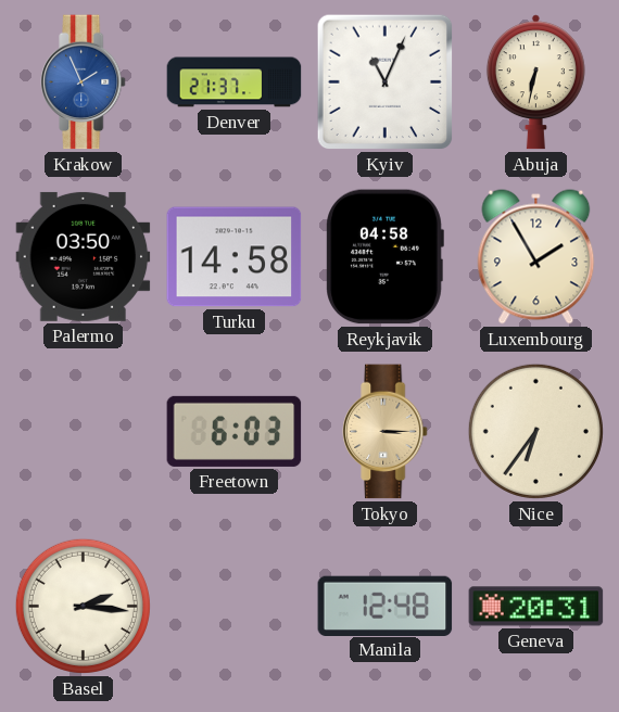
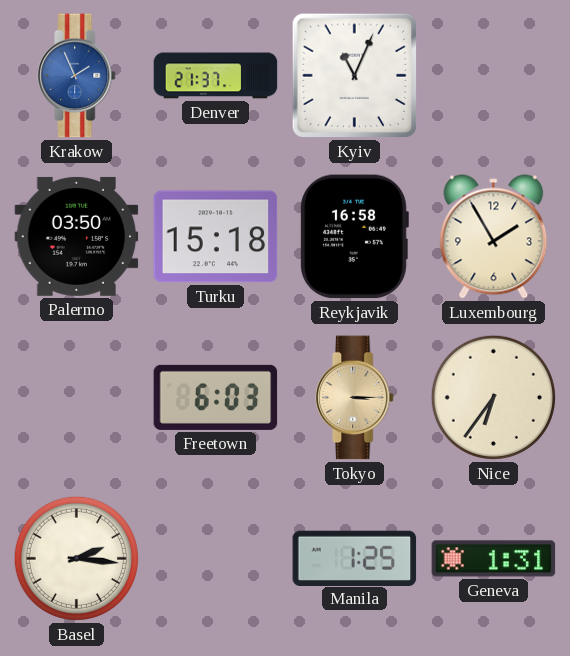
Abuja: 6:32 -> none
Turku: 14:58 -> 15:18
Reykjavik: 04:58 -> 16:58
Manila: 12:48 -> 1:25
Geneva: 20:31 -> 1:31
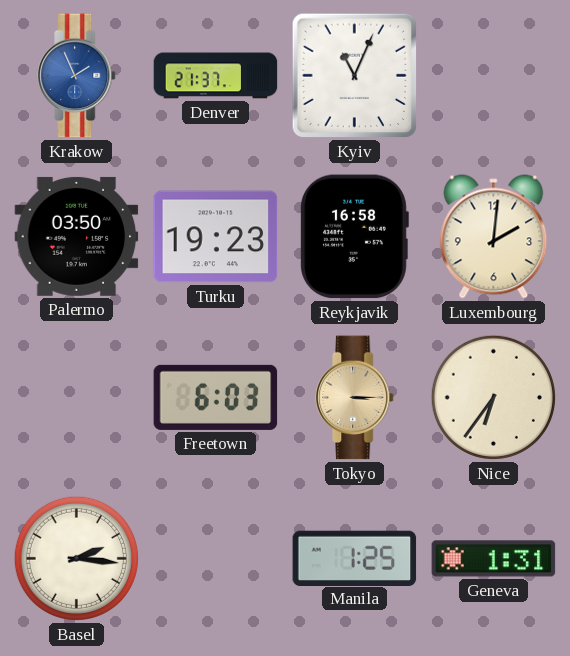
Turku: 15:18 -> 19:23
Luxembourg: 1:55 -> 2:01
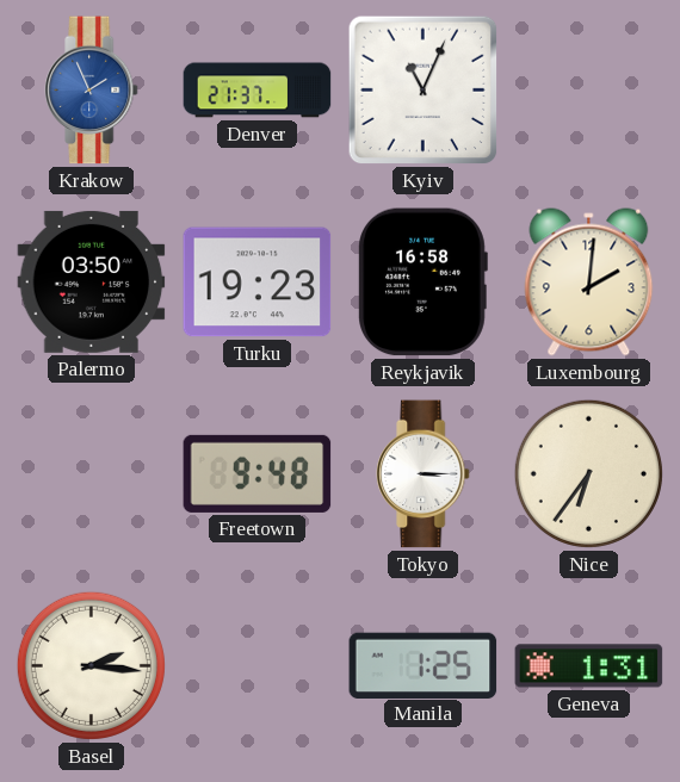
Freetown: 6:03 -> 9:48
Tokyo dial: champagne -> white
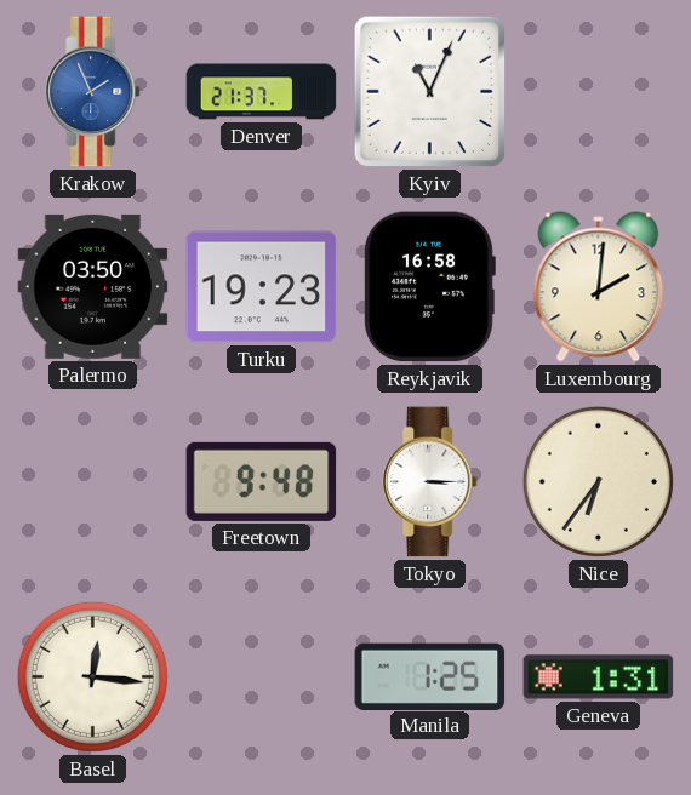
Basel: 2:16 -> 12:16
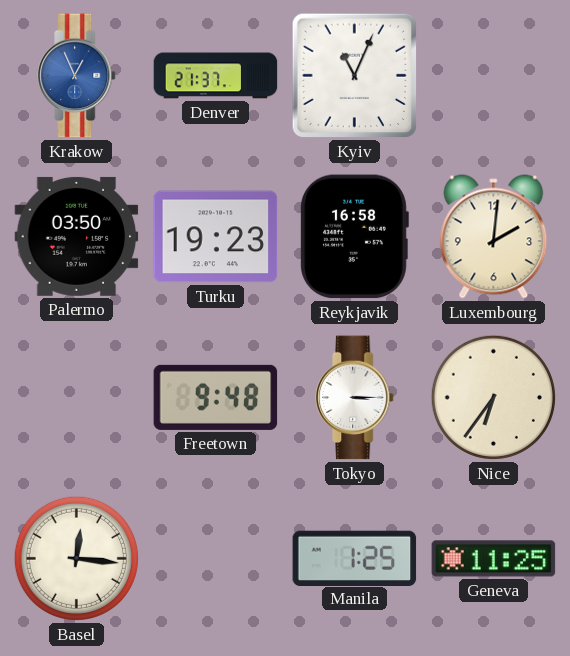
Krakow: 1:56 -> 12:56
Geneva: 1:31 -> 11:25
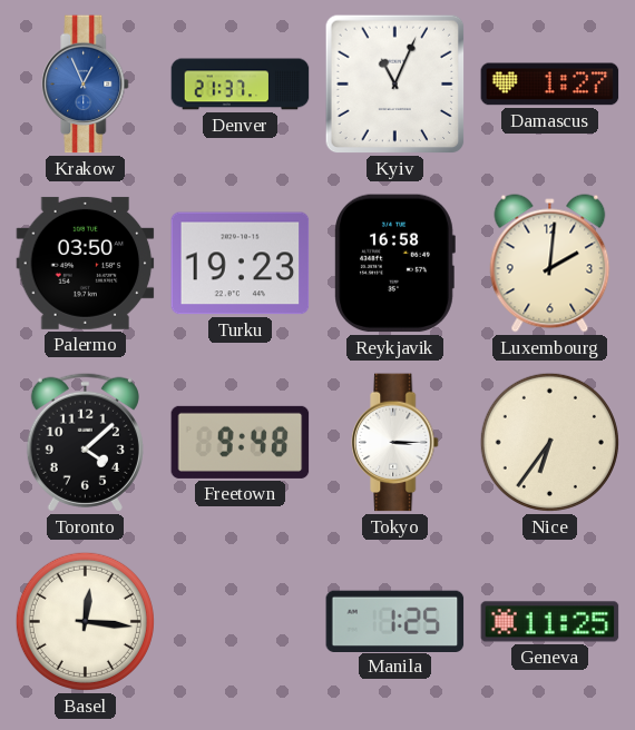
Damascus: none -> 1:27
Toronto: none -> 4:08
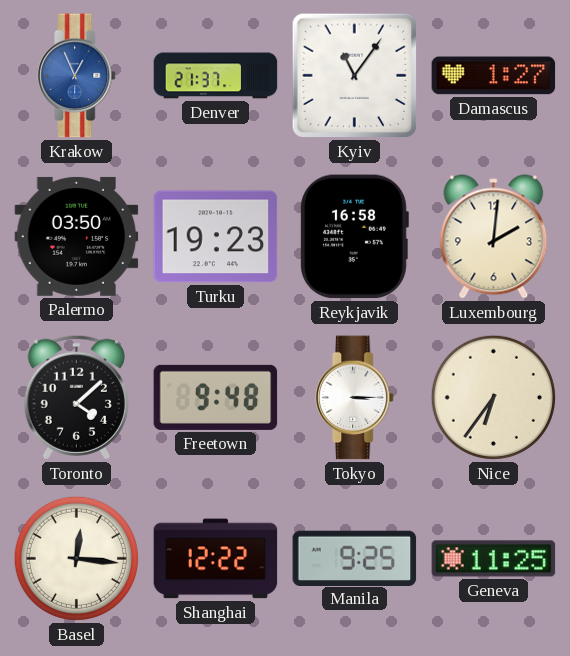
Kyiv: 11:04 -> 11:06
Shanghai: none -> 12:22
Manila: 1:25 -> 9:25
